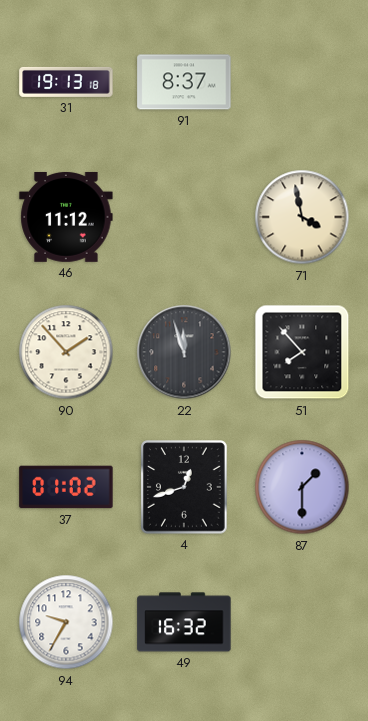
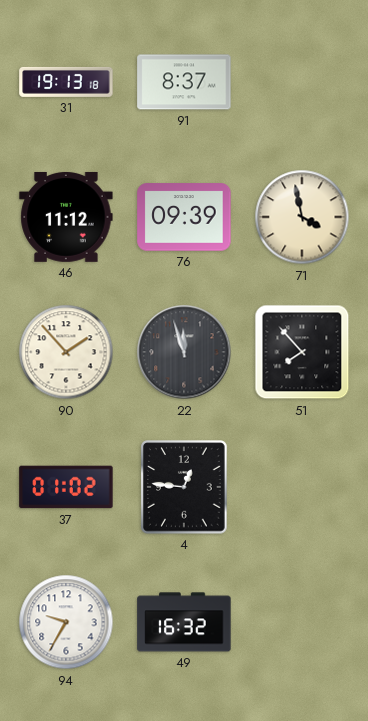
76: none -> 09:39
4: 12:42 -> 12:46
87: 1:30 -> none
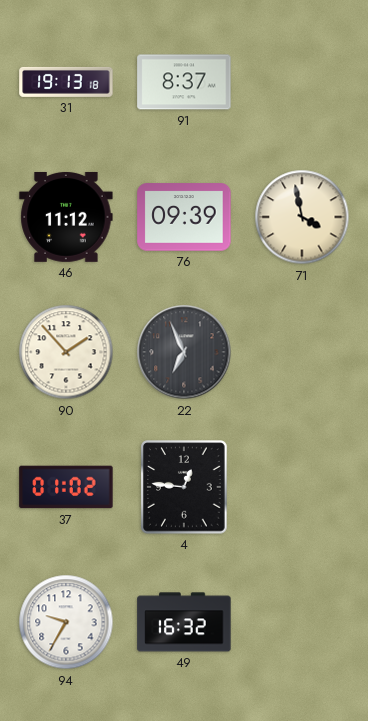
22: 11:57 -> 6:56
51: 7:53 -> none
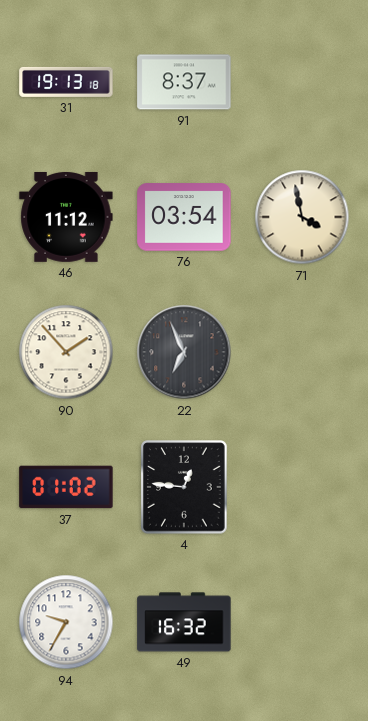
76: 09:39 -> 03:54
